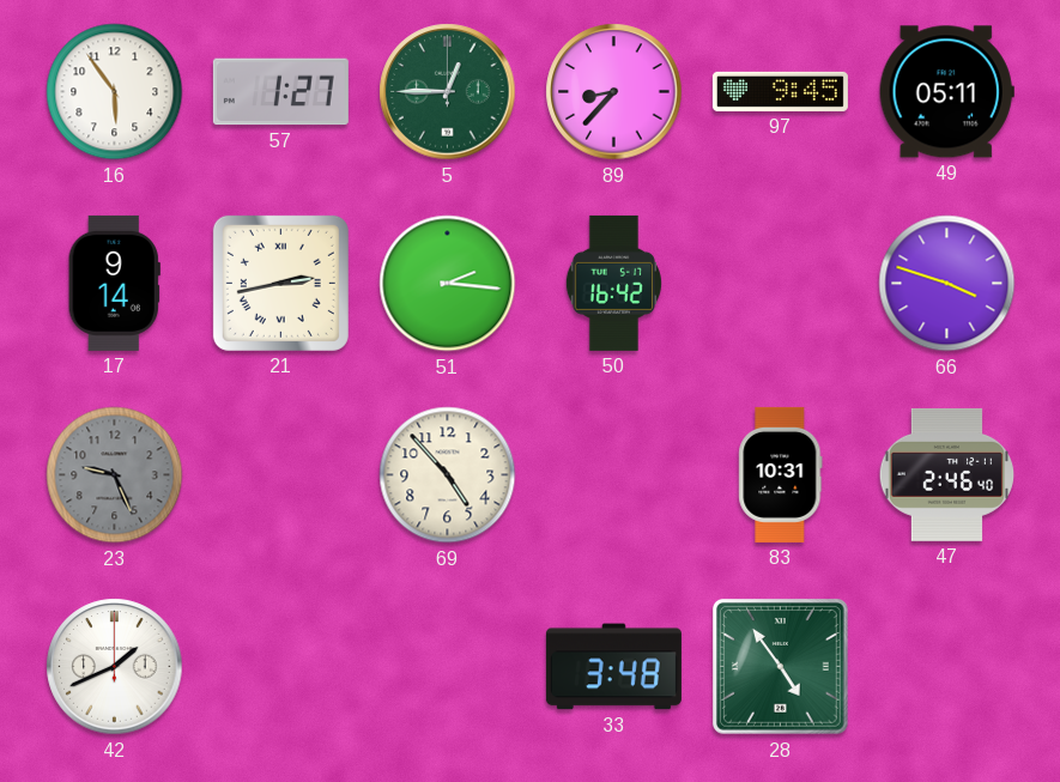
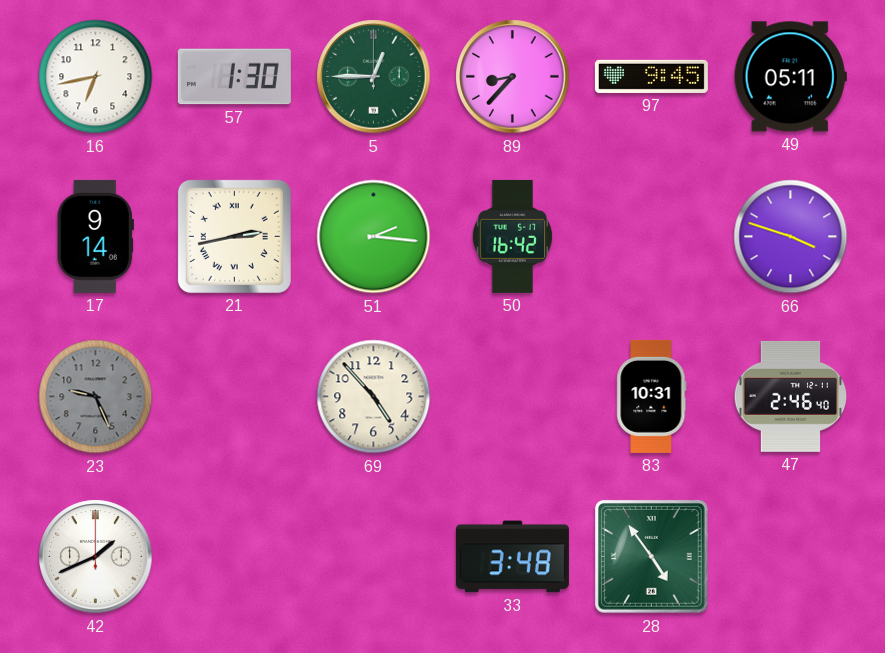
16: 5:54 -> 6:43
57: 1:27 -> 1:30
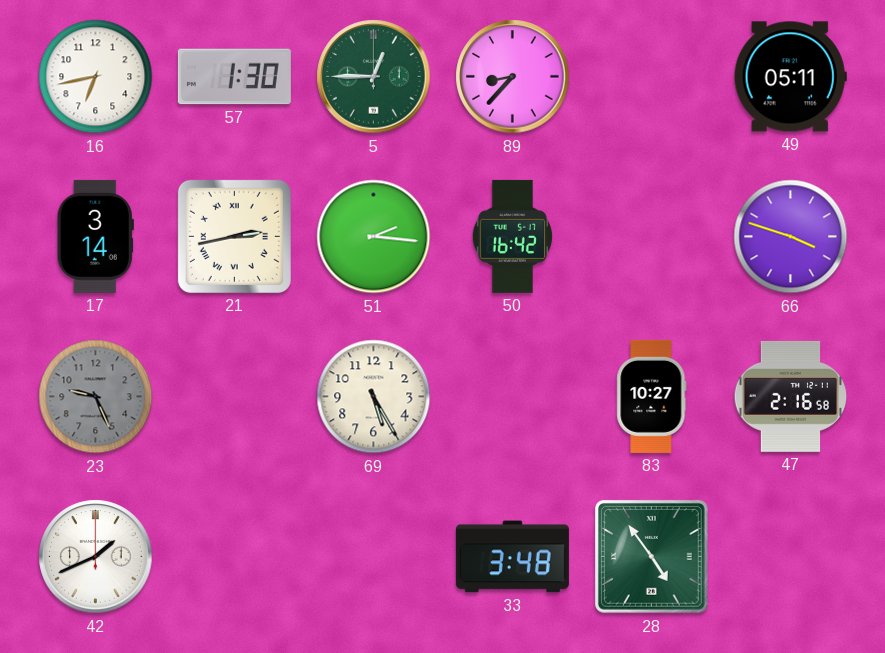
97: 9:45 -> none
17: 9:14 -> 3:14
69: 4:53 -> 5:25
83: 10:31 -> 10:27
47: 2:46 -> 2:16
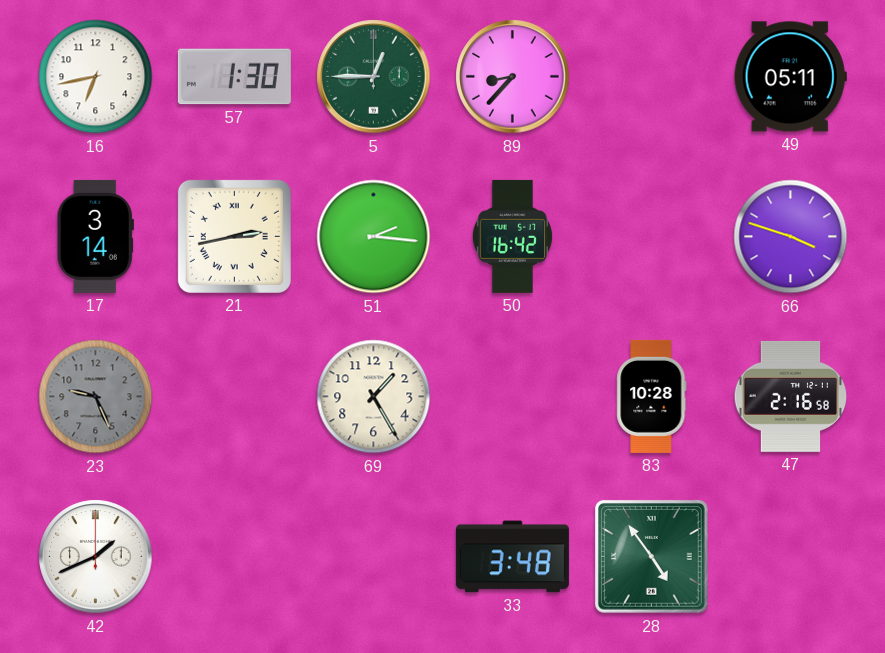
69: 5:25 -> 1:25
83: 10:27 -> 10:28
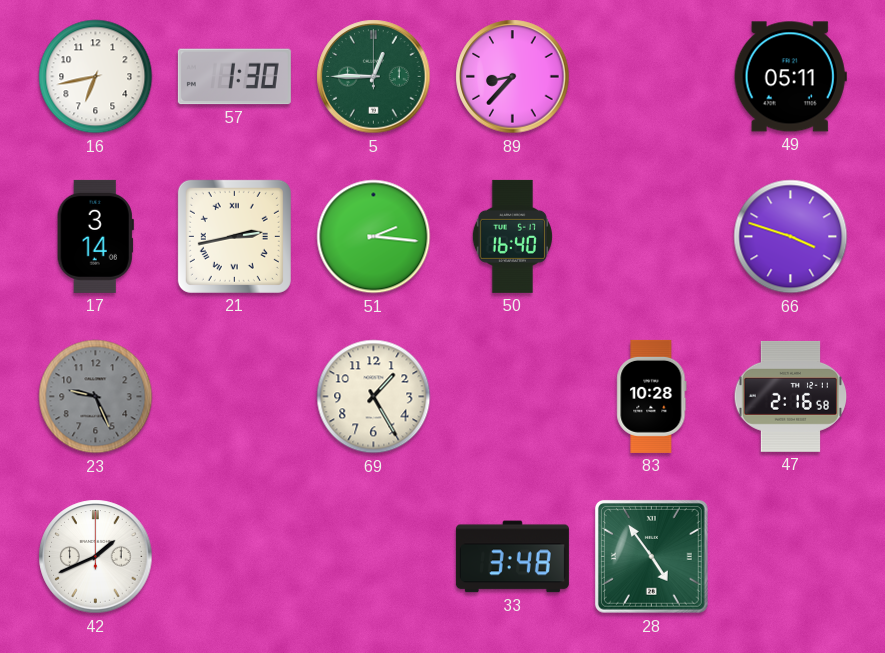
50: 16:42 -> 16:40
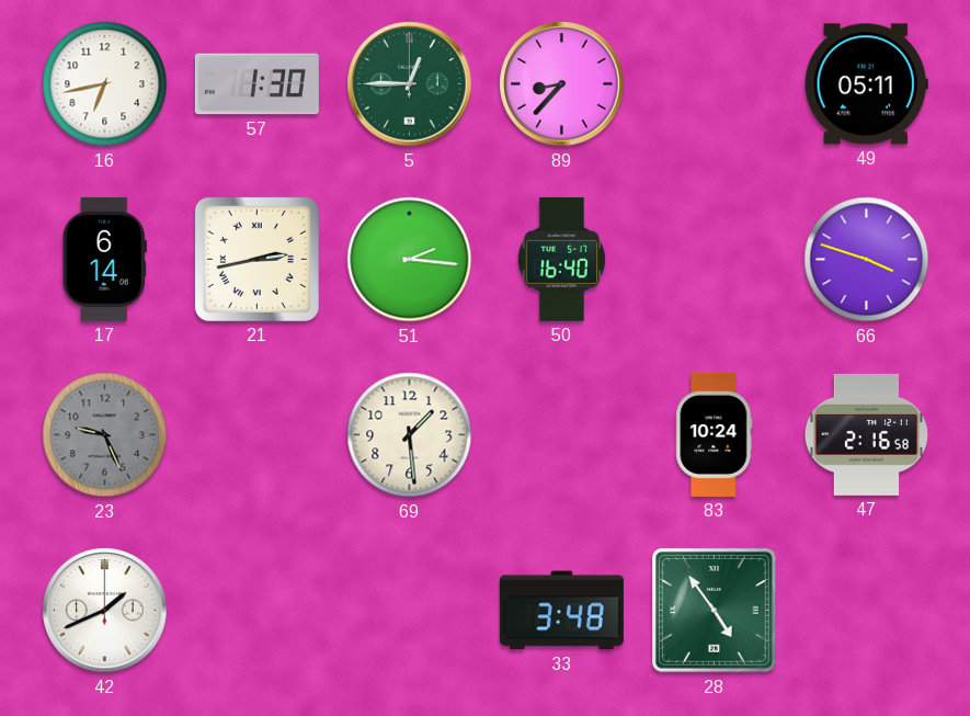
17: 3:14 -> 6:14
69: 1:25 -> 1:29
83: 10:28 -> 10:24
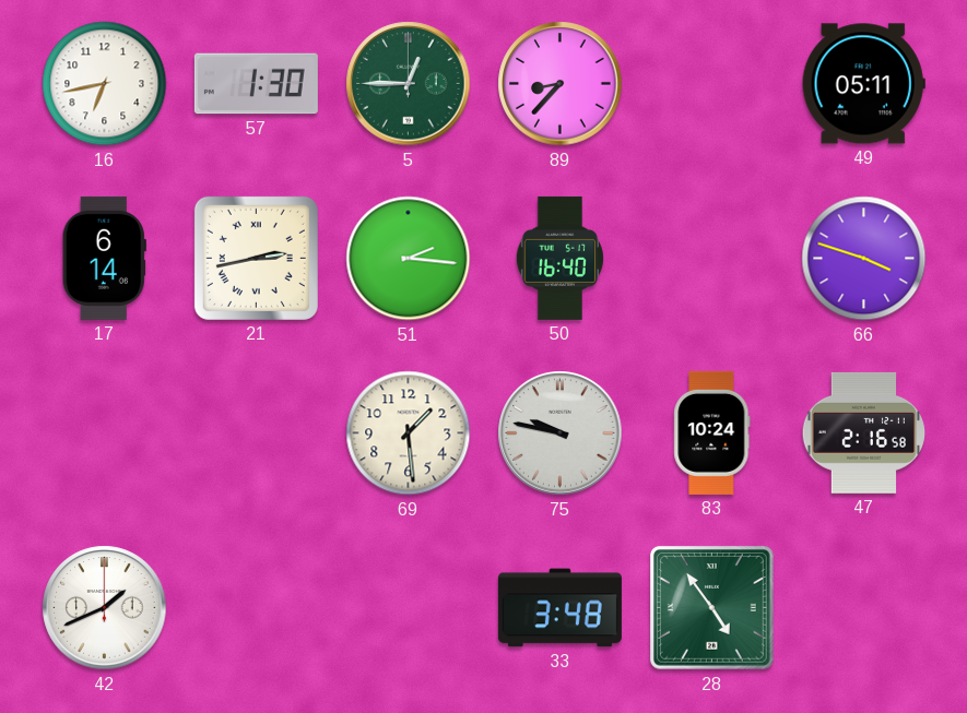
23: 9:26 -> none
75: none -> 9:47
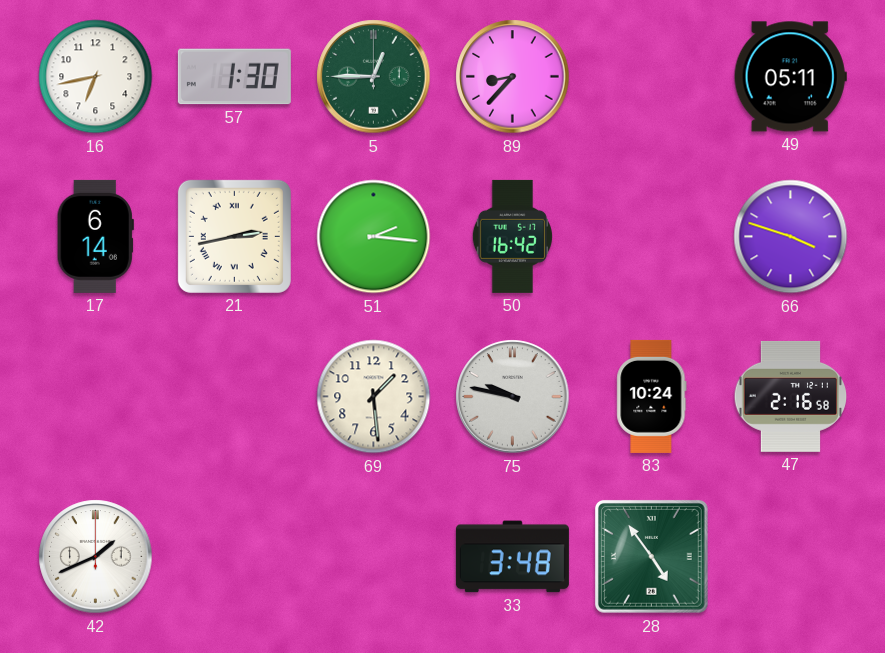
50: 16:40 -> 16:42
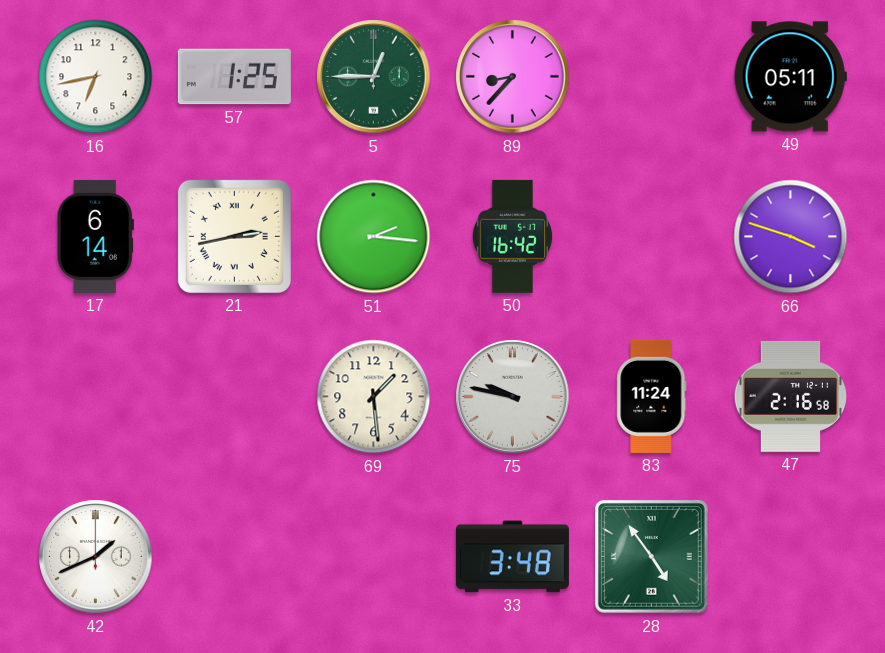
57: 1:30 -> 1:25
83: 10:24 -> 11:24
